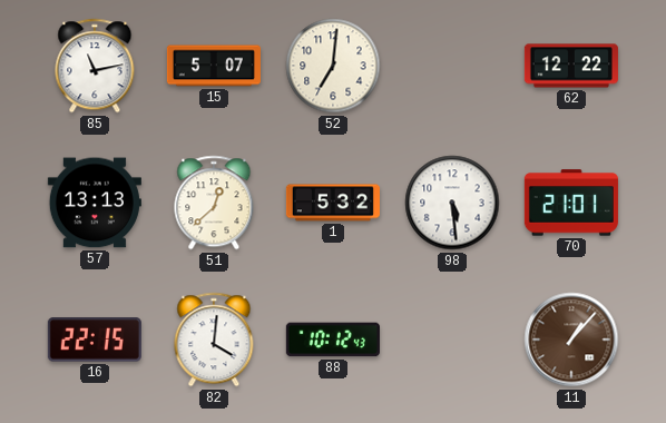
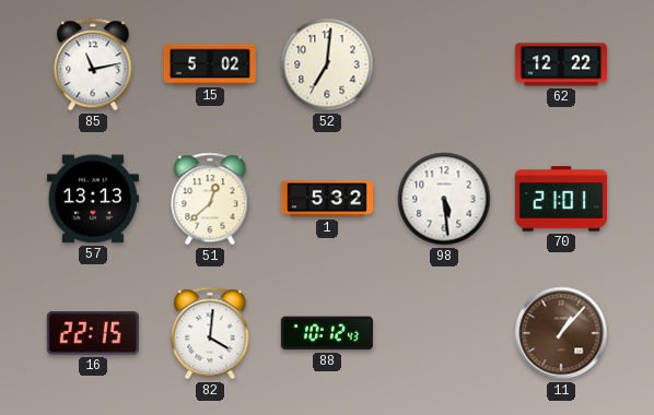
15: 5:07 -> 5:02
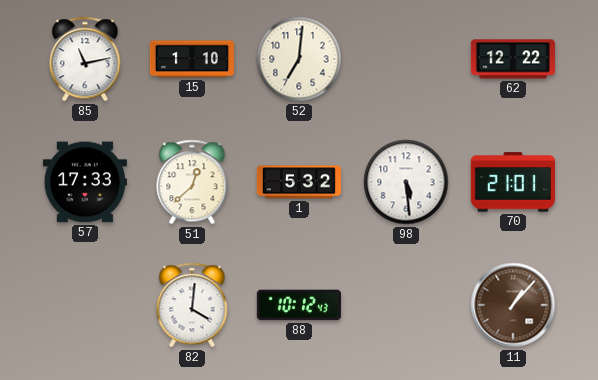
15: 5:02 -> 1:10
57: 13:13 -> 17:33
16: 22:15 -> none
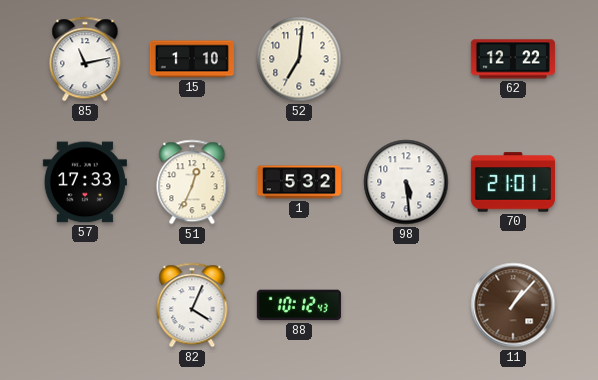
51: 12:38 -> 12:34
82: 4:01 -> 4:04
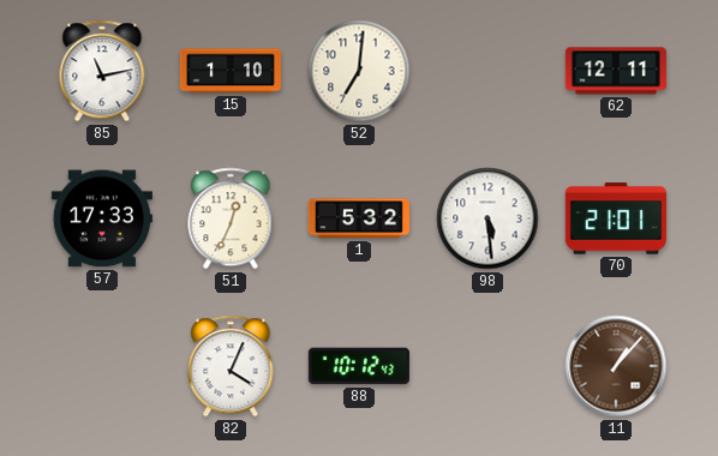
62: 12:22 -> 12:11
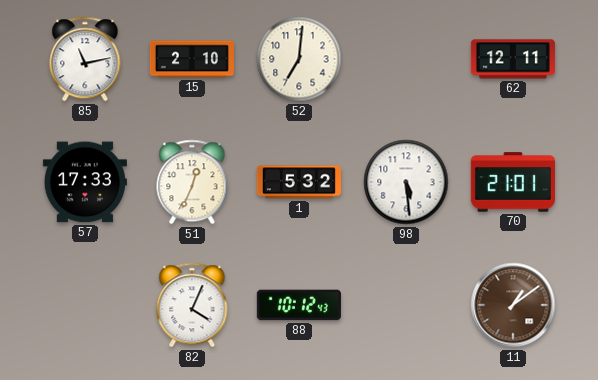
15: 1:10 -> 2:10
11: 1:07 -> 1:09
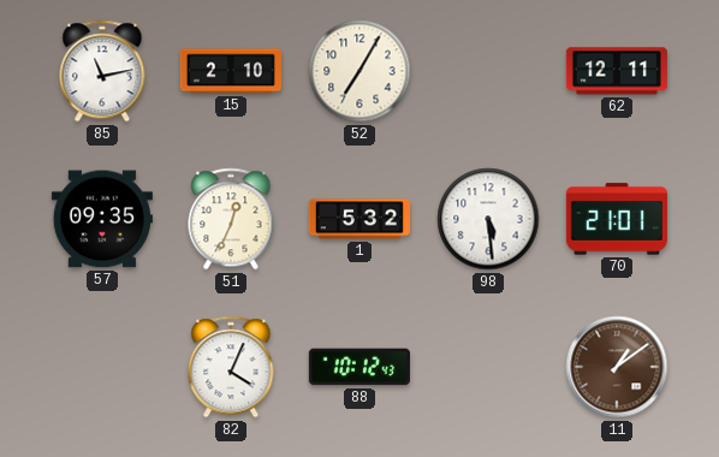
52: 7:01 -> 7:05
57: 17:33 -> 09:35
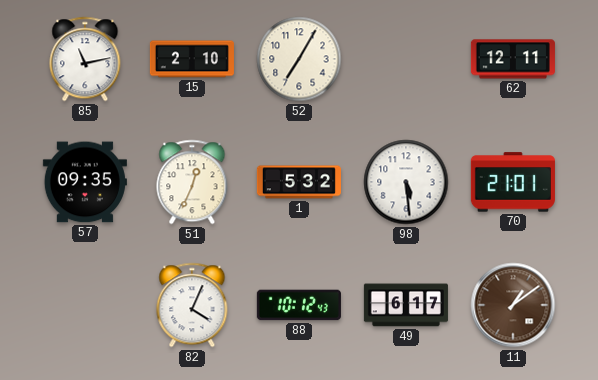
49: none -> 6:17
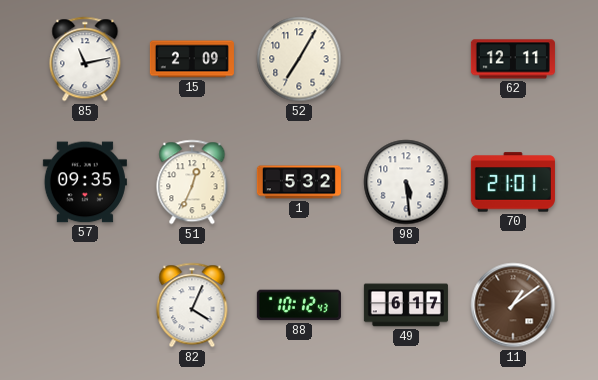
15: 2:10 -> 2:09
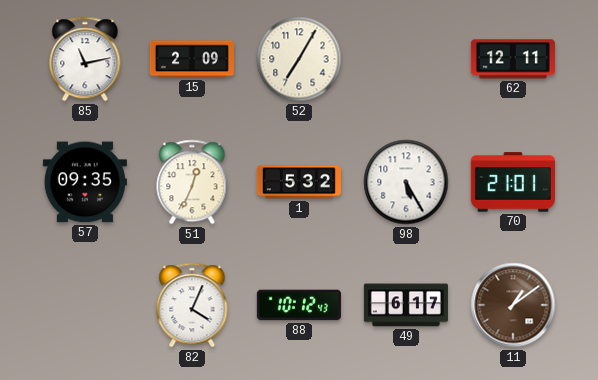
98: 5:29 -> 5:25
